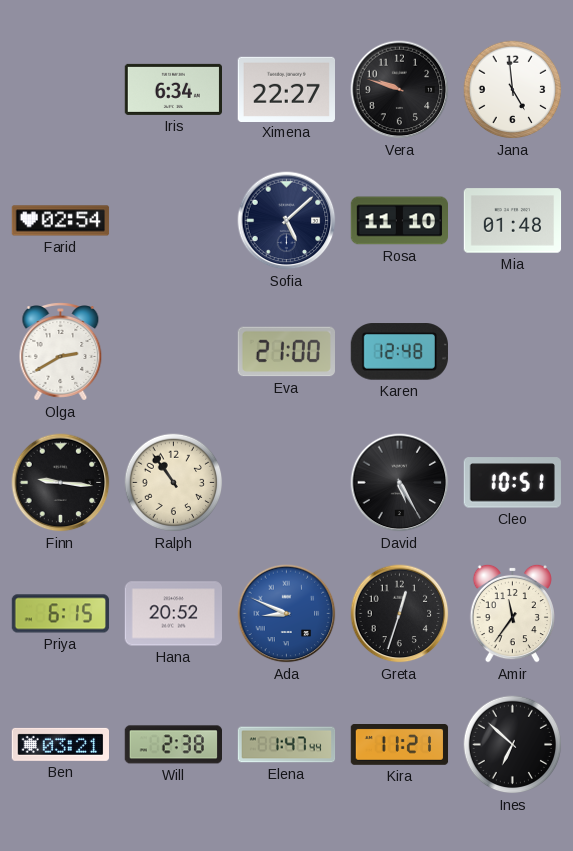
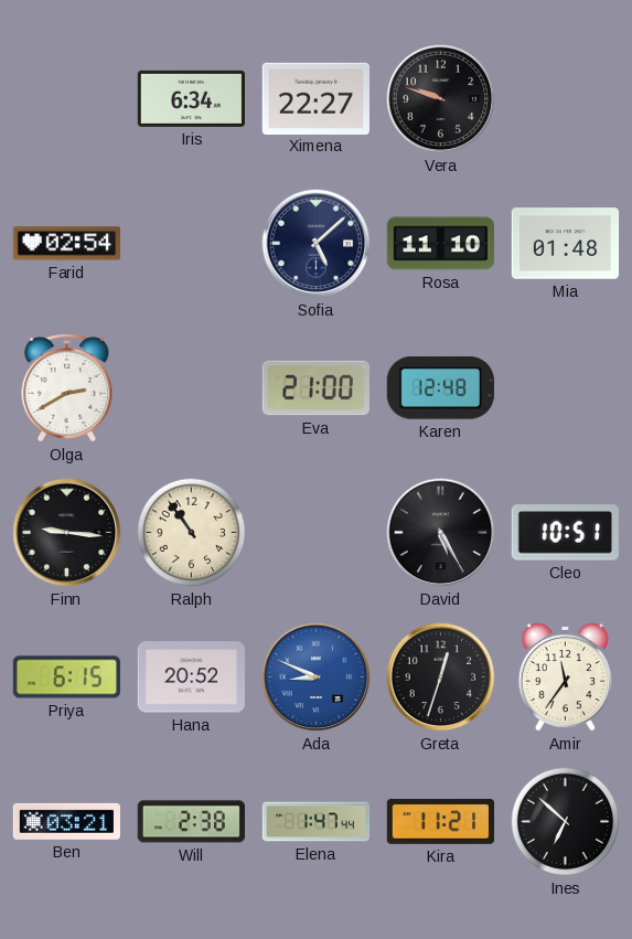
Jana: 4:59 -> none
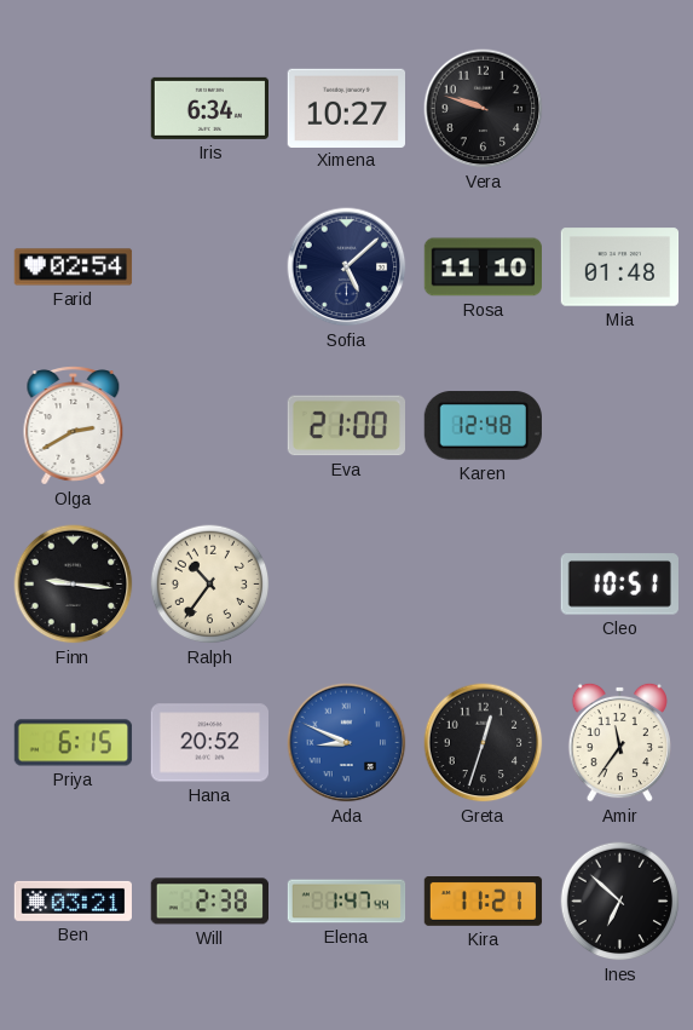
Ximena: 22:27 -> 10:27
Ralph: 10:54 -> 10:36
David: 5:25 -> none
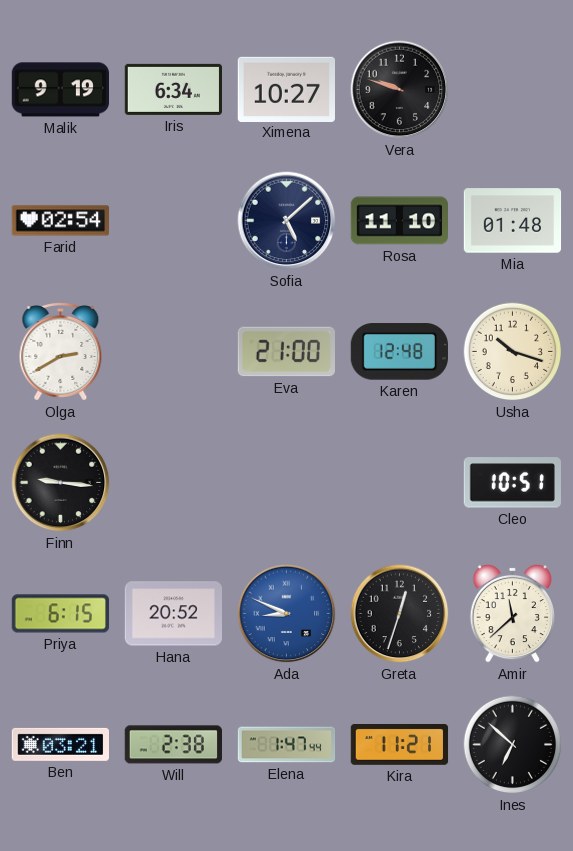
Malik: none -> 9:19
Usha: none -> 10:18
Ralph: 10:36 -> none
Amir: 11:36 -> 11:38
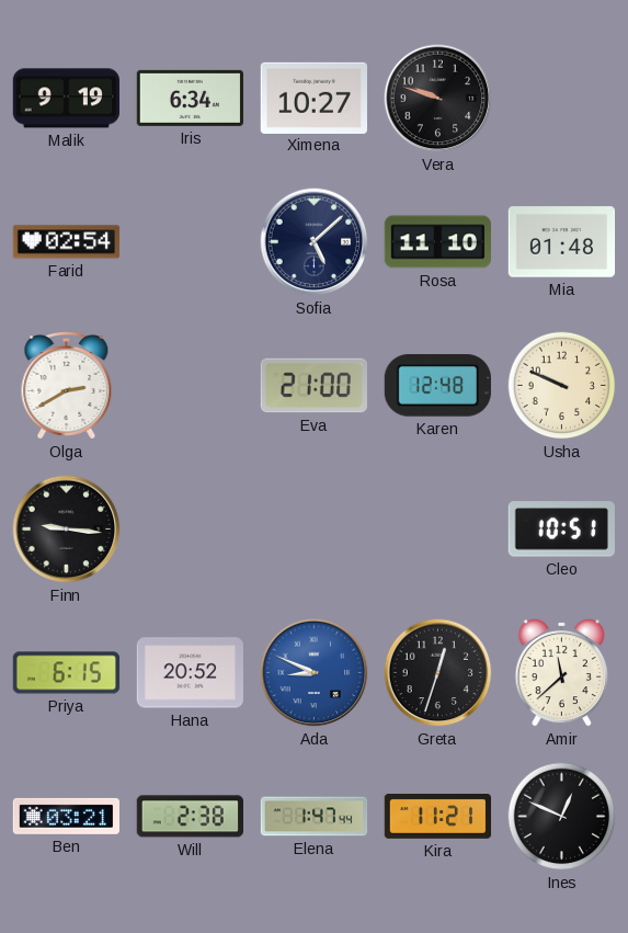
Usha: 10:18 -> 9:49
Ines: 6:52 -> 12:49
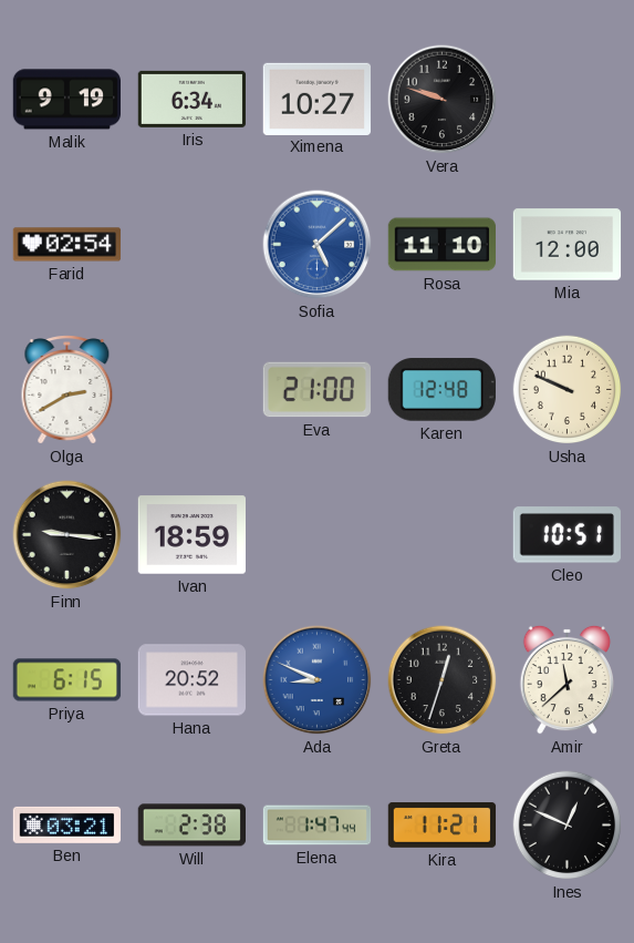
Sofia dial: navy -> blue
Mia: 01:48 -> 12:00
Ivan: none -> 18:59
